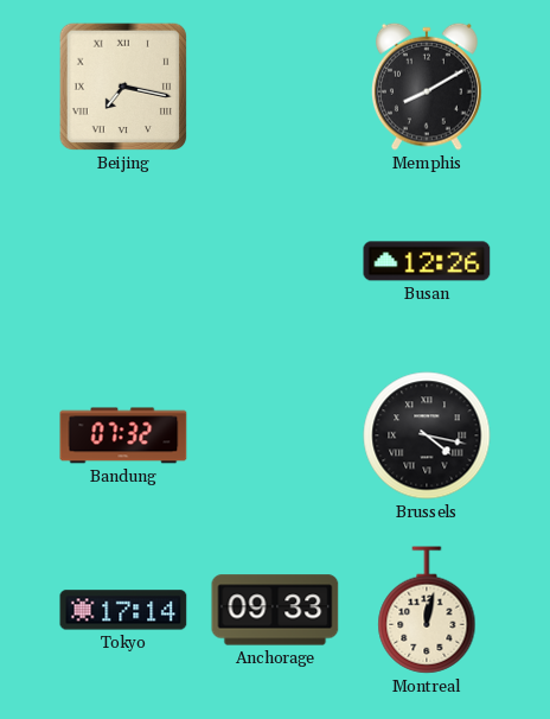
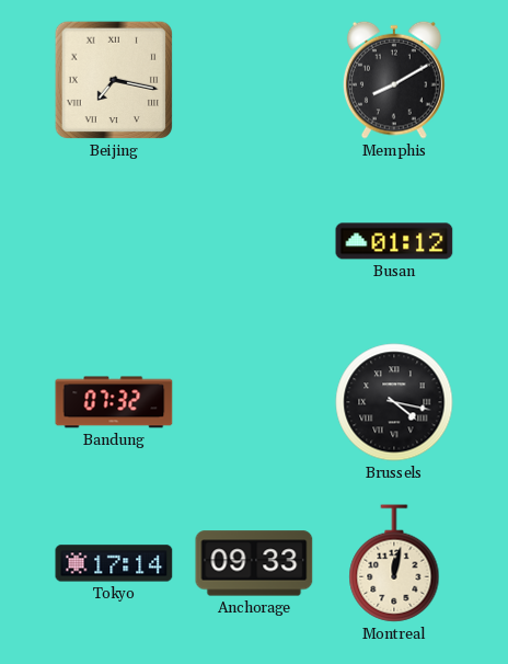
Busan: 12:26 -> 01:12
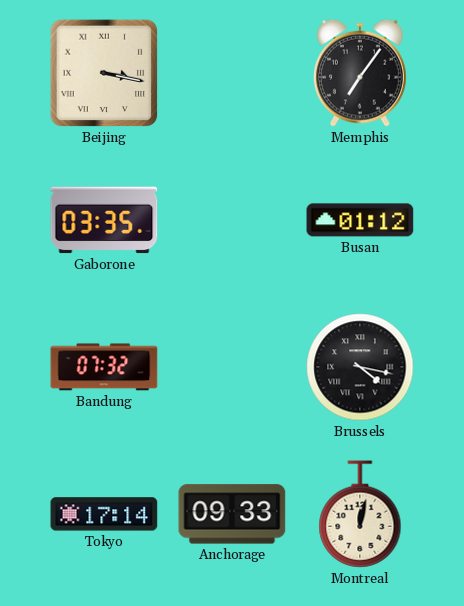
Beijing: 7:17 -> 3:17
Memphis: 8:10 -> 7:06
Gaborone: none -> 03:35
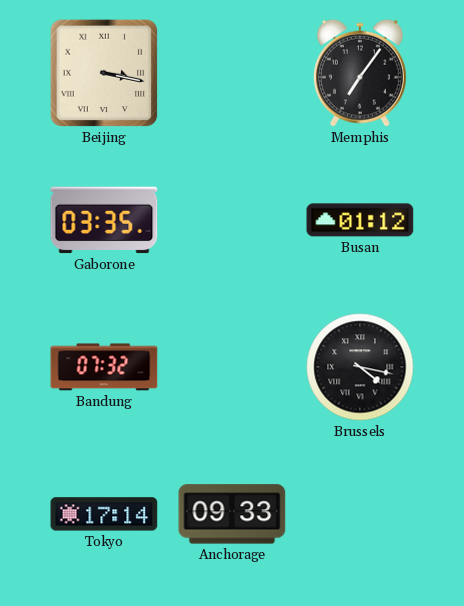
Montreal: 12:02 -> none
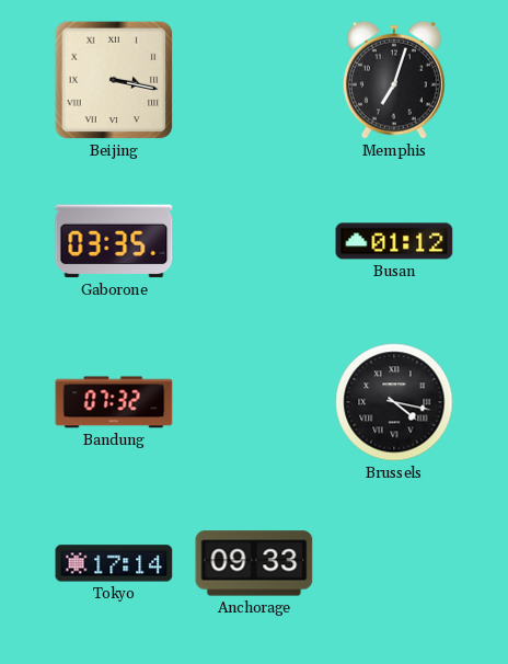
Memphis: 7:06 -> 7:03
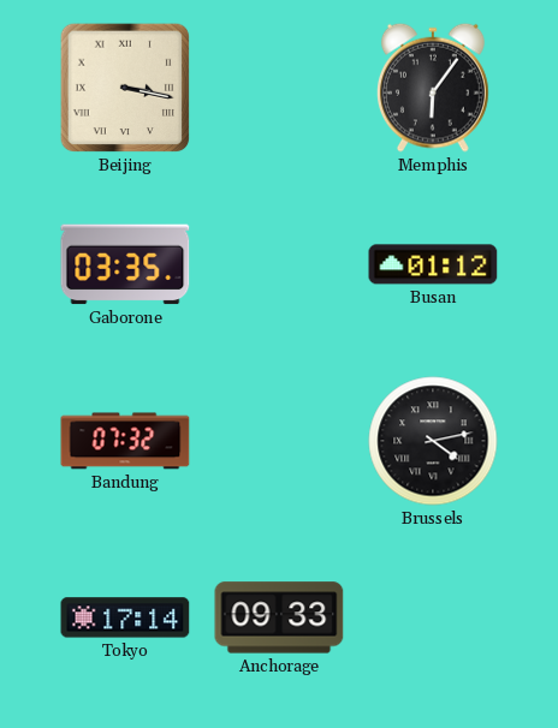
Memphis: 7:03 -> 6:06
Brussels: 4:17 -> 4:13
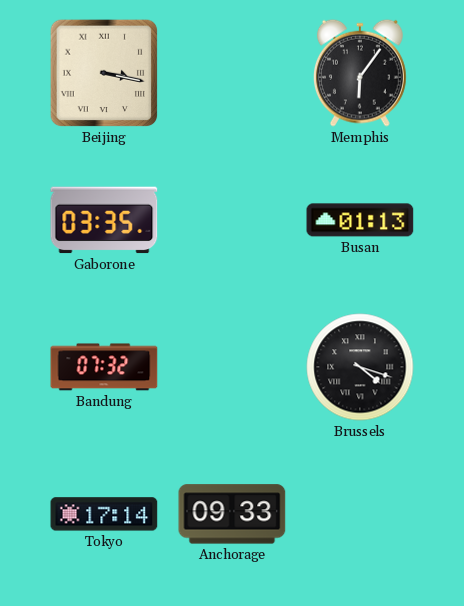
Busan: 01:12 -> 01:13
Brussels: 4:13 -> 4:18
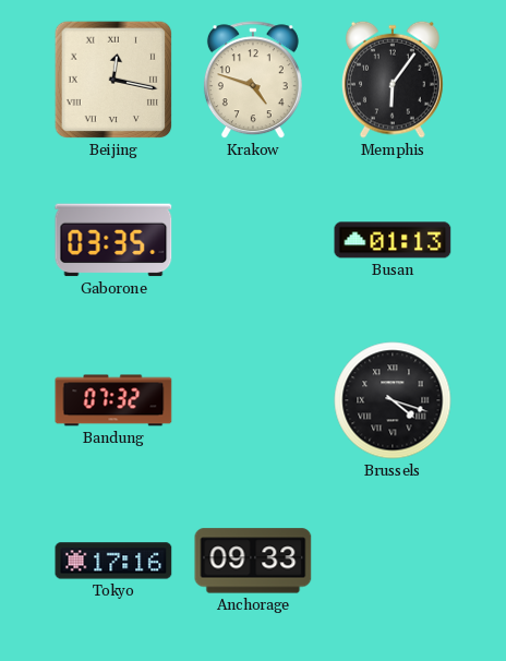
Beijing: 3:17 -> 12:17
Krakow: none -> 4:48
Tokyo: 17:14 -> 17:16
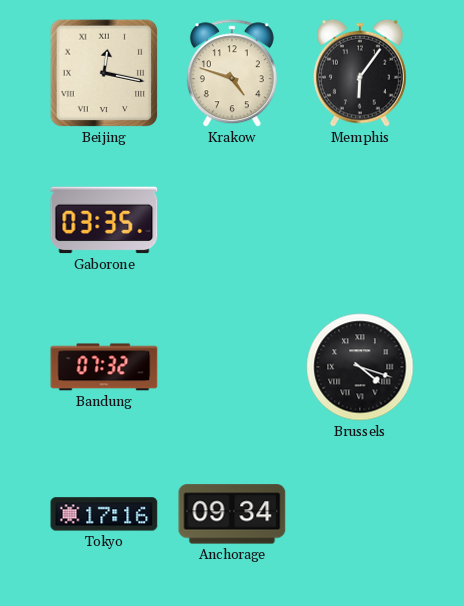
Busan: 01:13 -> none
Anchorage: 09:33 -> 09:34
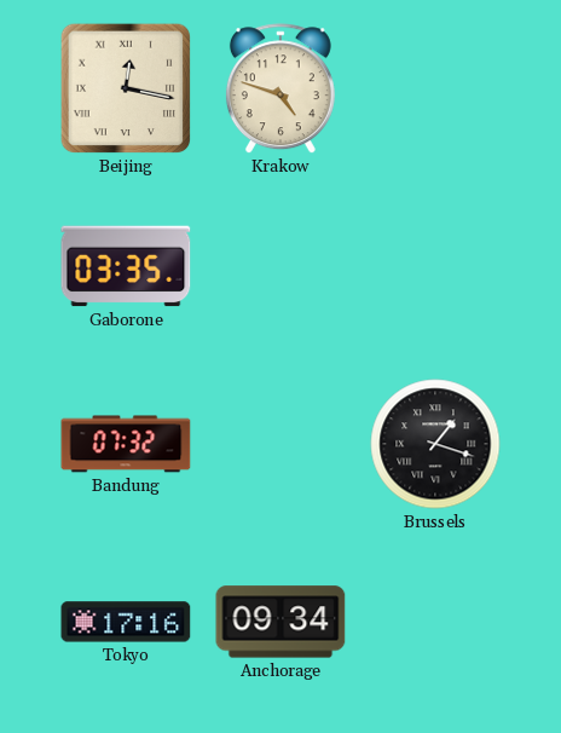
Memphis: 6:06 -> none
Brussels: 4:18 -> 1:18
